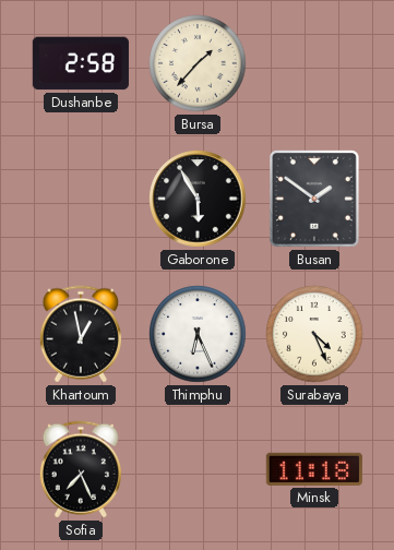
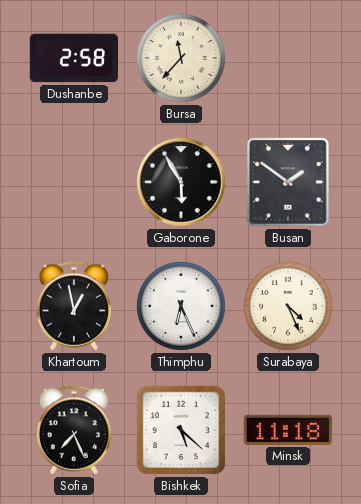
Bursa: 1:37 -> 11:37
Bishkek: none -> 5:22
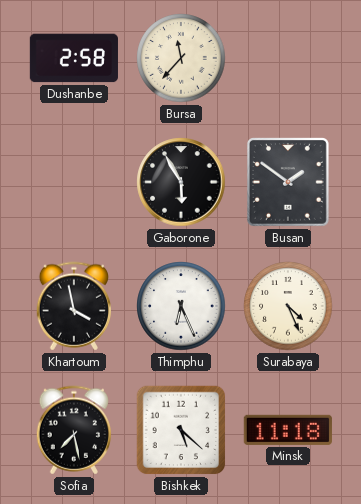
Khartoum: 12:58 -> 3:58
Sofia: 7:26 -> 7:28
